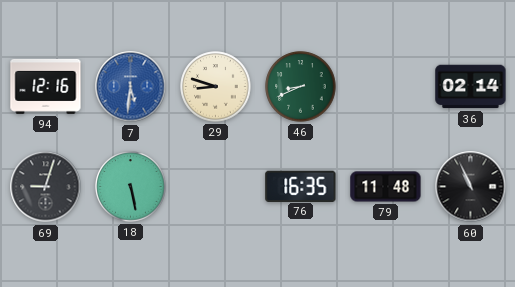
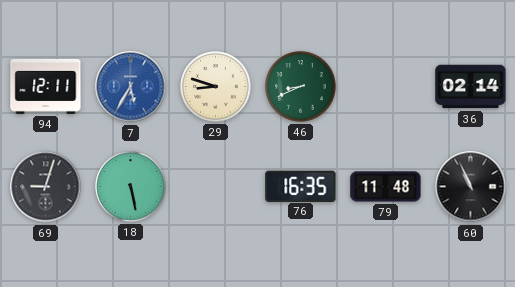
94: 12:16 -> 12:11
7: 5:31 -> 5:35
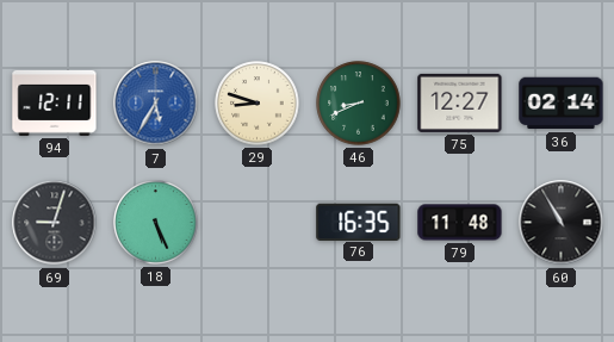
75: none -> 12:27
18: 5:28 -> 5:26
60: 10:56 -> 10:55
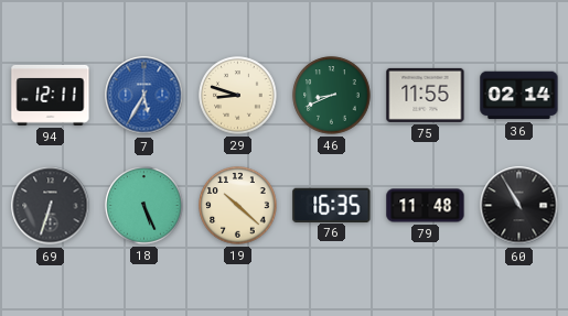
75: 12:27 -> 11:55
69: 9:03 -> 6:33
19: none -> 10:22
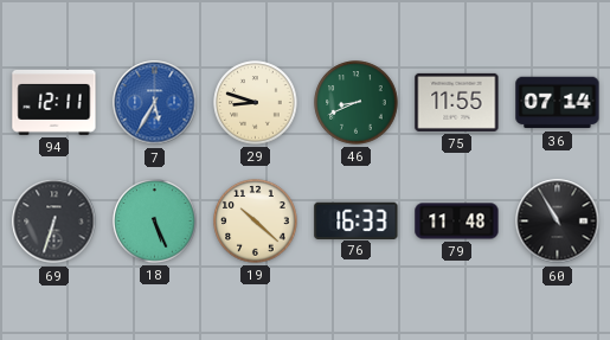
36: 02:14 -> 07:14
76: 16:35 -> 16:33
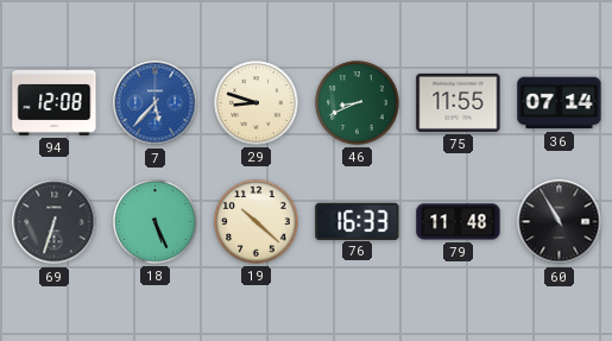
94: 12:11 -> 12:08
7: 5:35 -> 5:37
